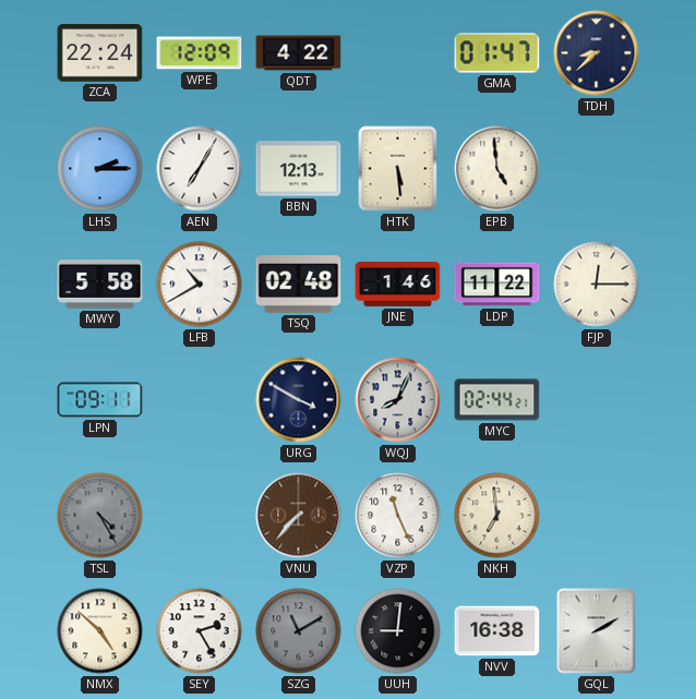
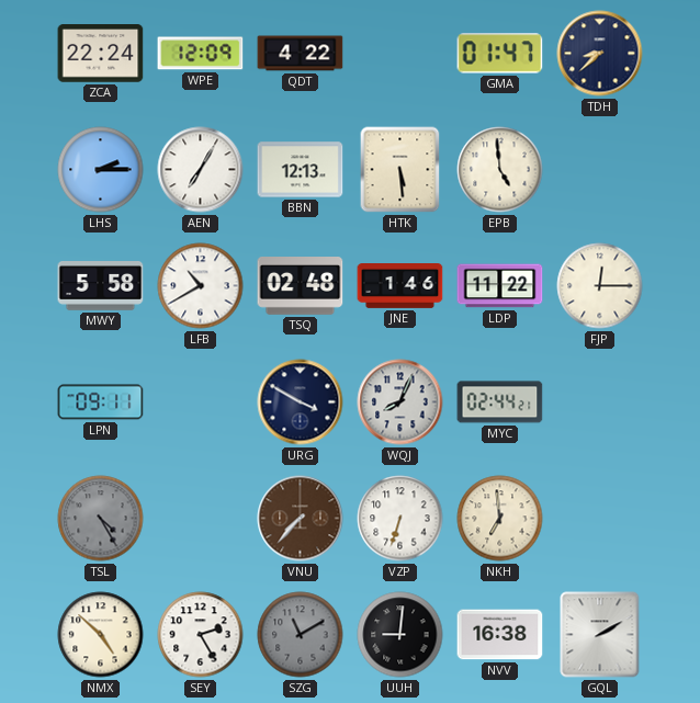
VZP: 11:26 -> 6:33
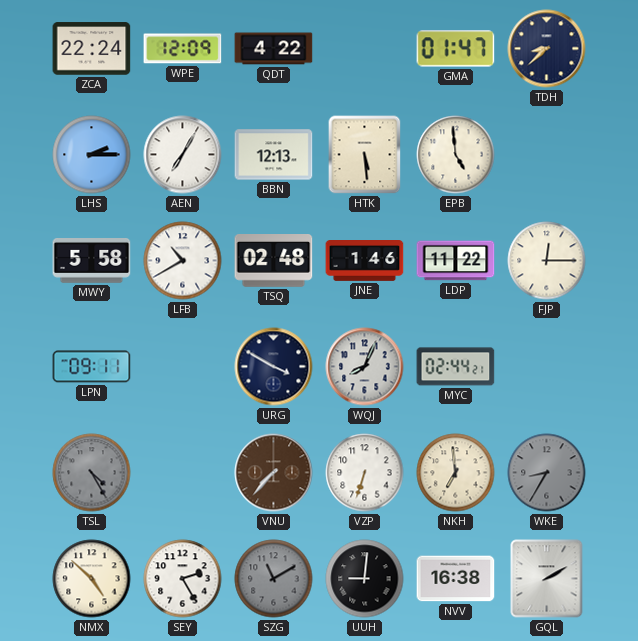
WKE: none -> 8:35
